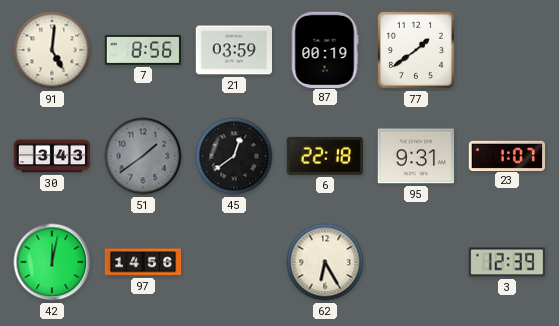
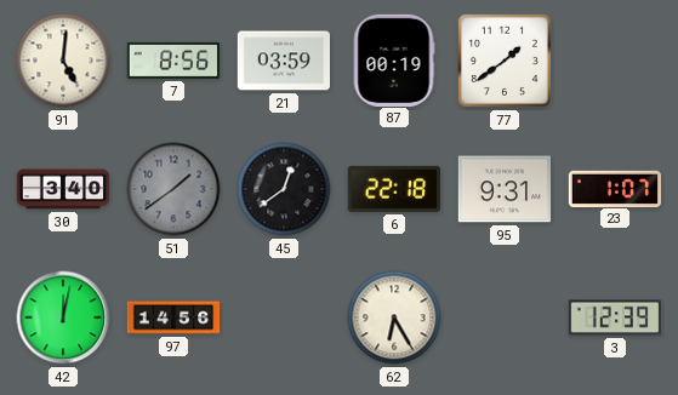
30: 3:43 -> 3:40
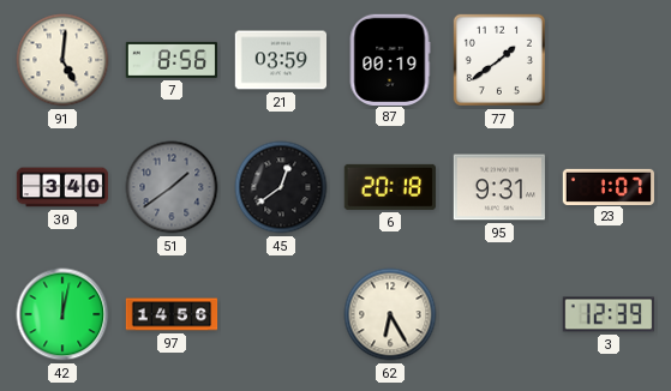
6: 22:18 -> 20:18
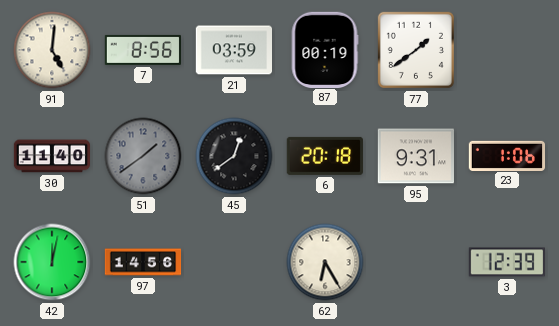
30: 3:40 -> 11:40
23: 1:07 -> 1:06
